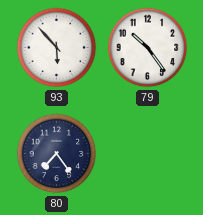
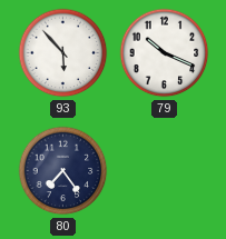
79: 10:24 -> 10:19
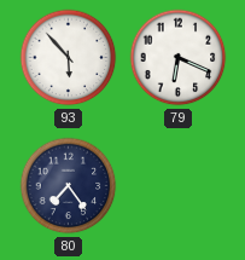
79: 10:19 -> 6:19
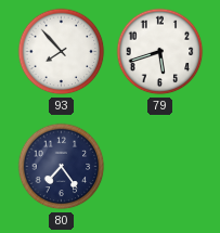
93: 5:53 -> 7:53
79: 6:19 -> 5:42
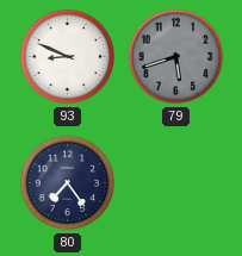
93: 7:53 -> 8:49
79 dial: white -> grey
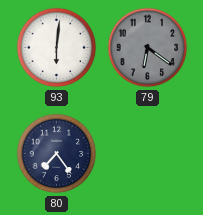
93: 8:49 -> 6:01
79: 5:42 -> 6:21
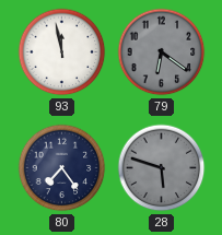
93: 6:01 -> 11:58
28: none -> 5:48
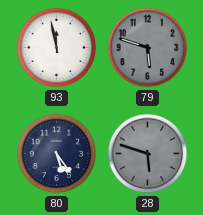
79: 6:21 -> 5:48
80: 7:24 -> 5:24
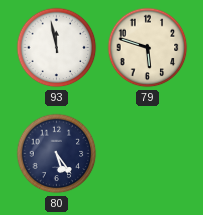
79 dial: grey -> cream
28: 5:48 -> none
